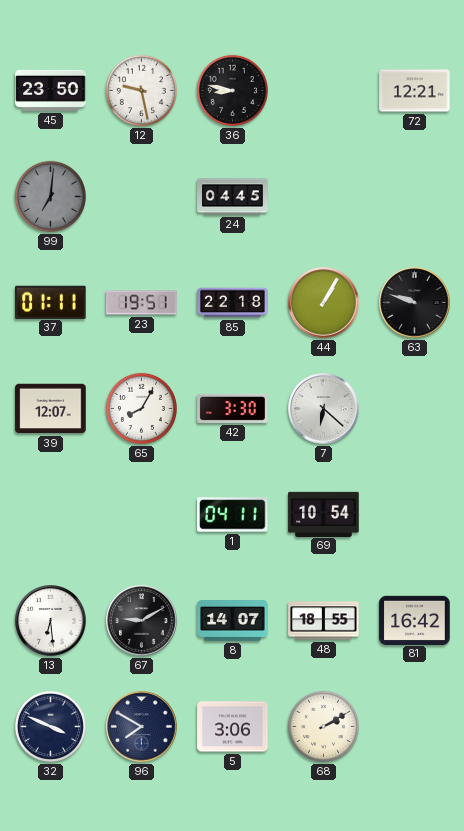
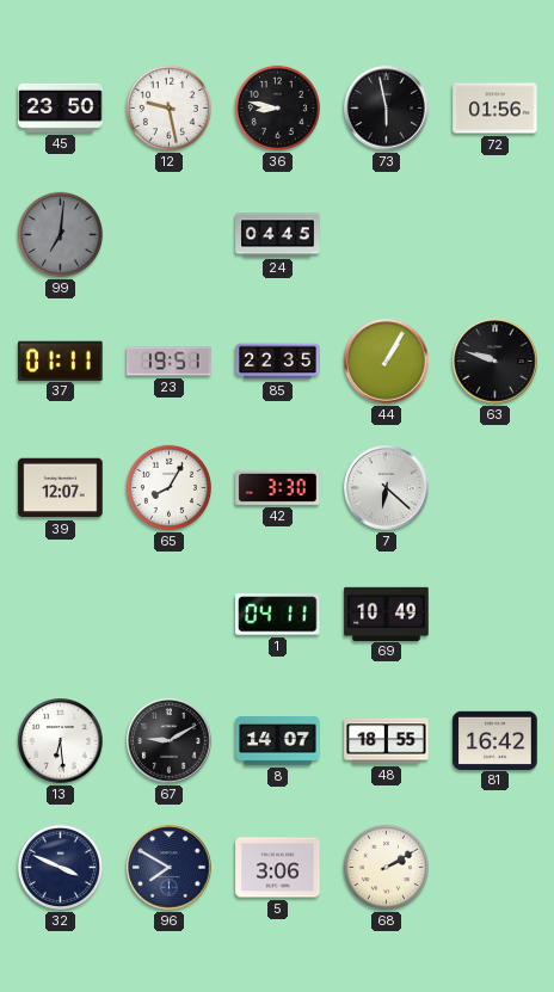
73: none -> 5:58
72: 12:21 -> 01:56
85: 22:18 -> 22:35
69: 10:54 -> 10:49
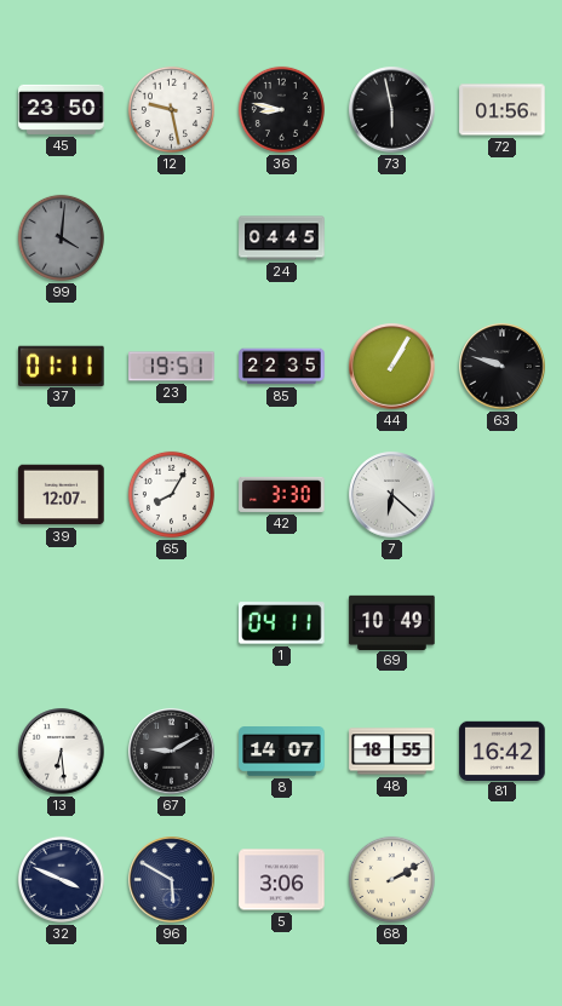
99: 7:01 -> 4:01
96: 7:50 -> 5:50
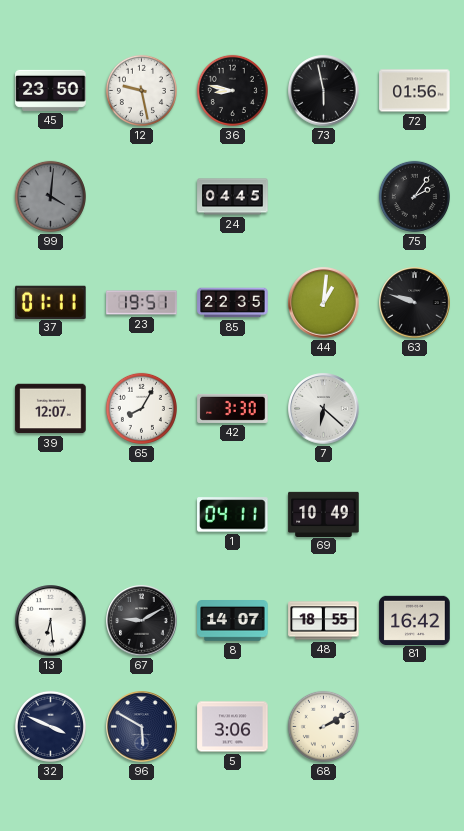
75: none -> 2:06
44: 1:05 -> 1:01
